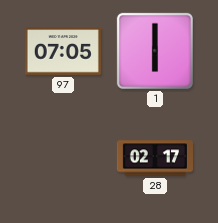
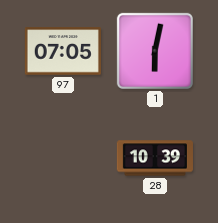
1: 6:00 -> 6:02
28: 02:17 -> 10:39
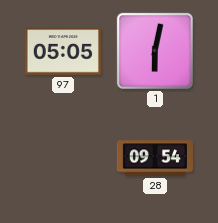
97: 07:05 -> 05:05
28: 10:39 -> 09:54
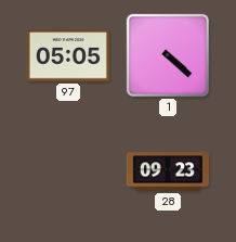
1: 6:02 -> 4:22
28: 09:54 -> 09:23
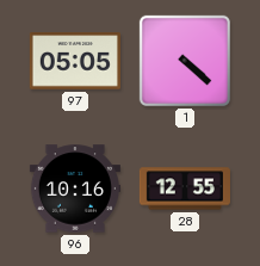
96: none -> 10:16
28: 09:23 -> 12:55
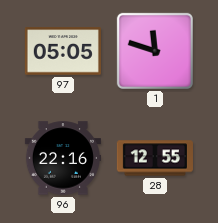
1: 4:22 -> 11:48
96: 10:16 -> 22:16
